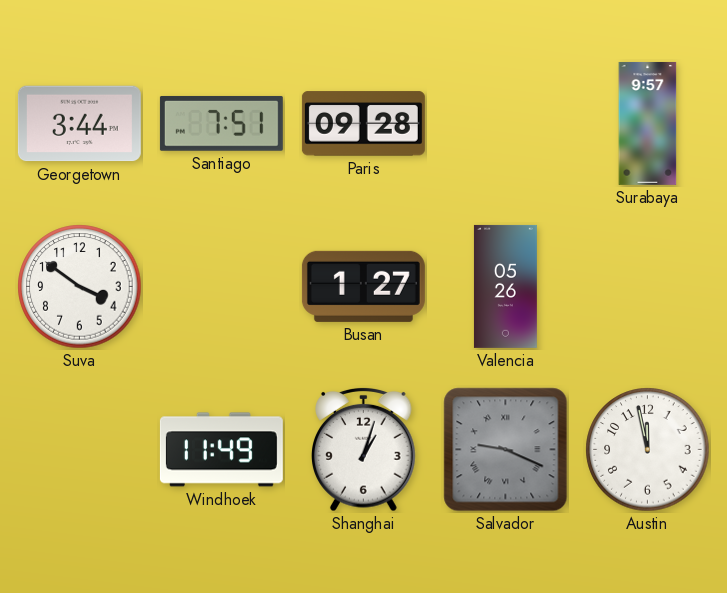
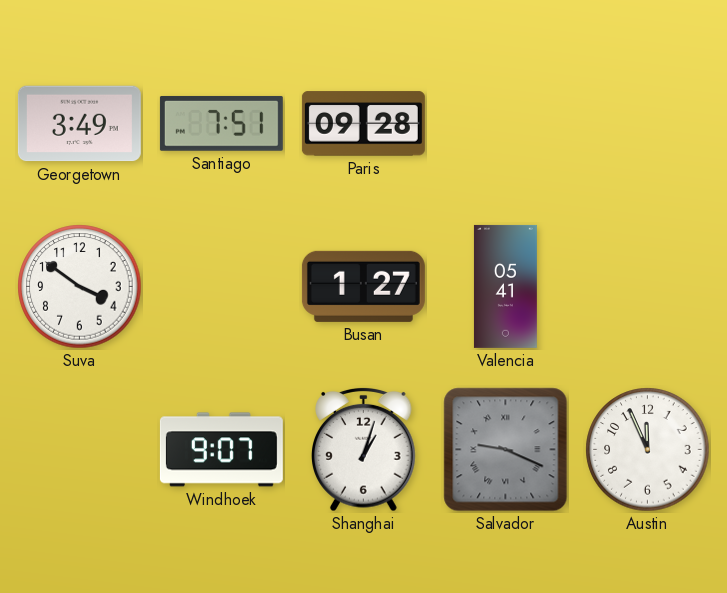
Georgetown: 3:44 -> 3:49
Surabaya: 9:57 -> none
Valencia: 05:26 -> 05:41
Windhoek: 11:49 -> 9:07
Austin: 11:58 -> 11:56
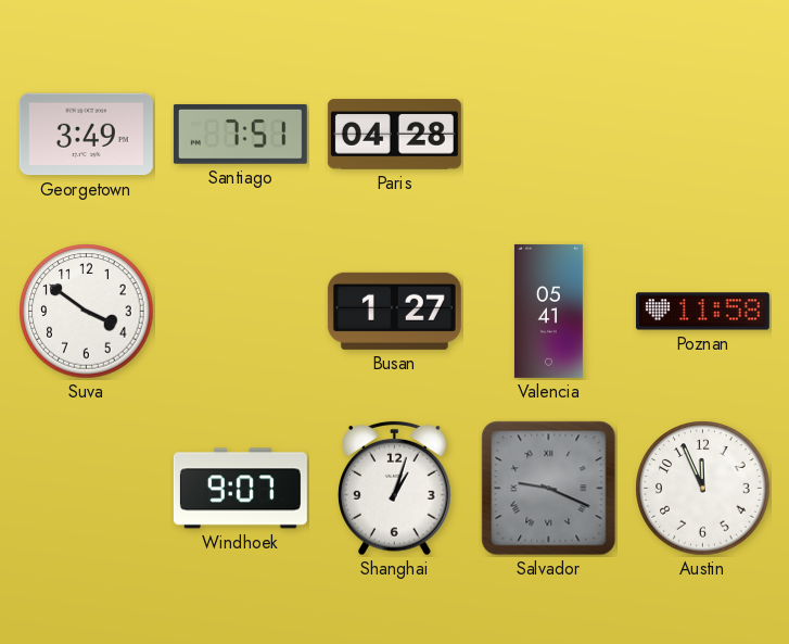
Paris: 09:28 -> 04:28
Poznan: none -> 11:58
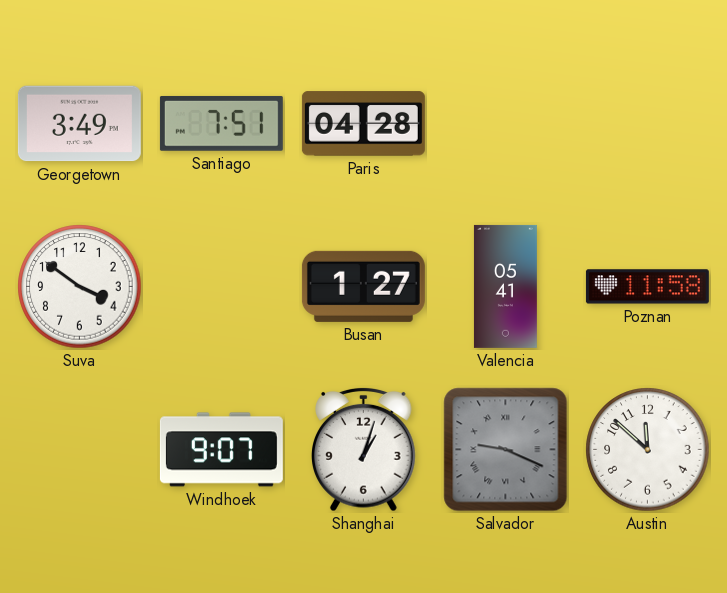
Austin: 11:56 -> 11:52
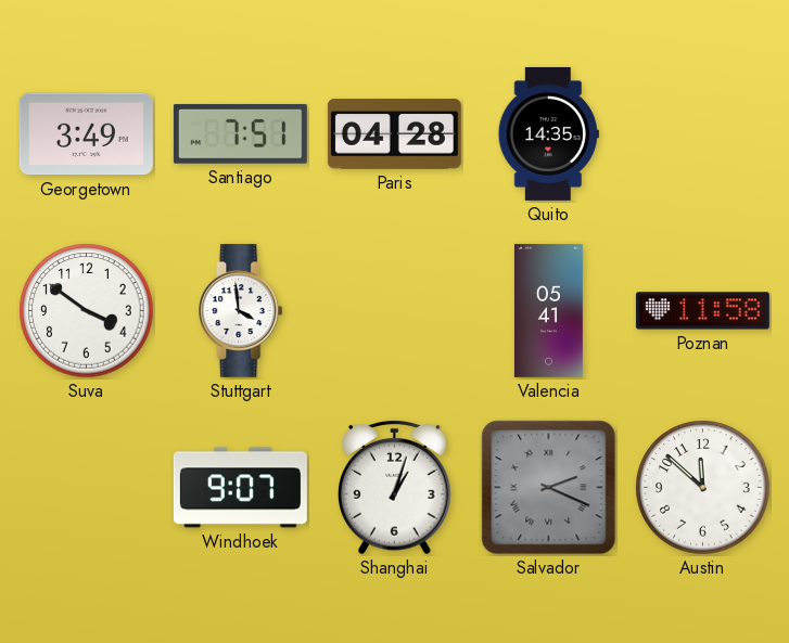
Quito: none -> 14:35
Stuttgart: none -> 3:59
Busan: 1:27 -> none
Salvador: 9:19 -> 2:19
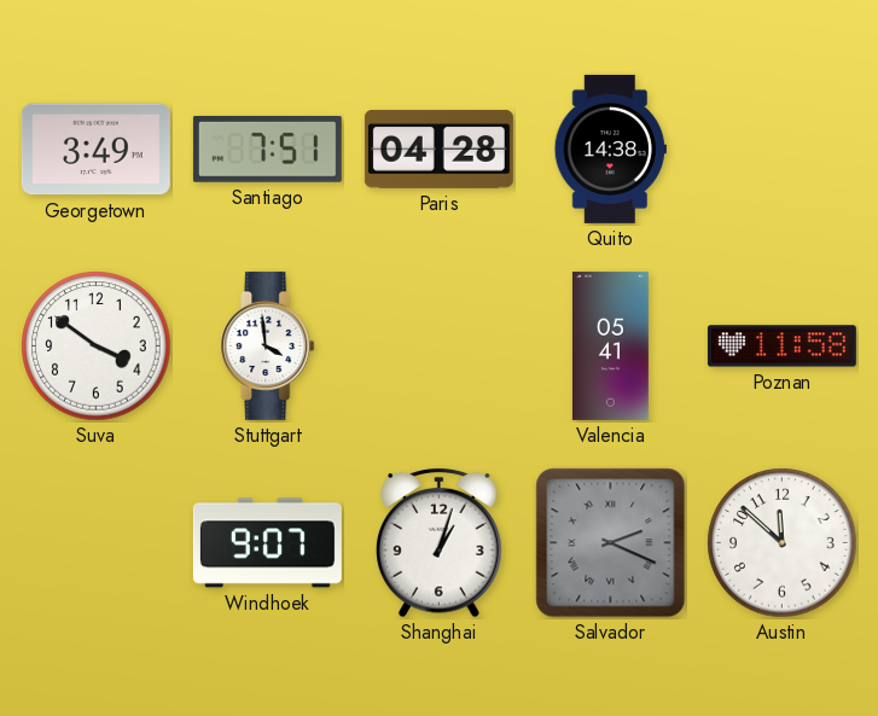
Quito: 14:35 -> 14:38
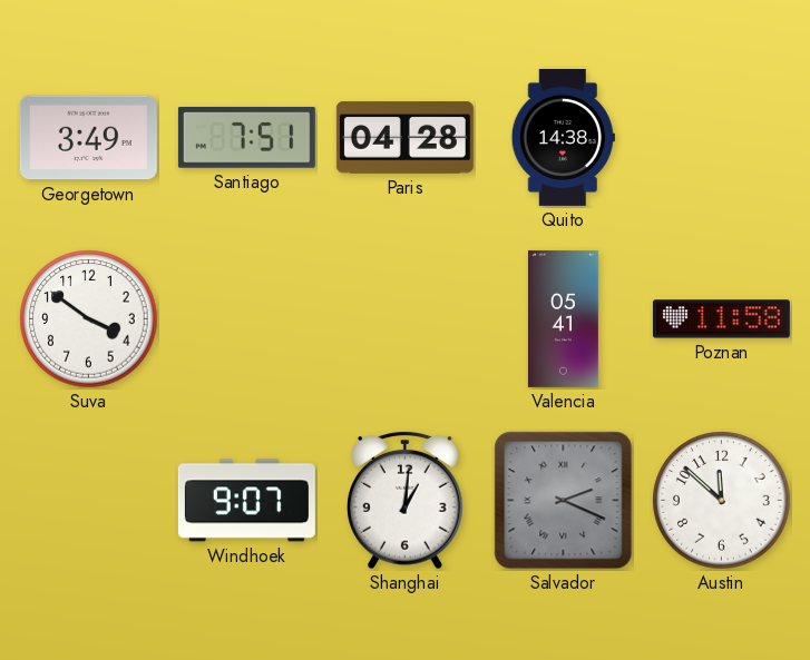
Stuttgart: 3:59 -> none
Shanghai: 1:03 -> 1:01
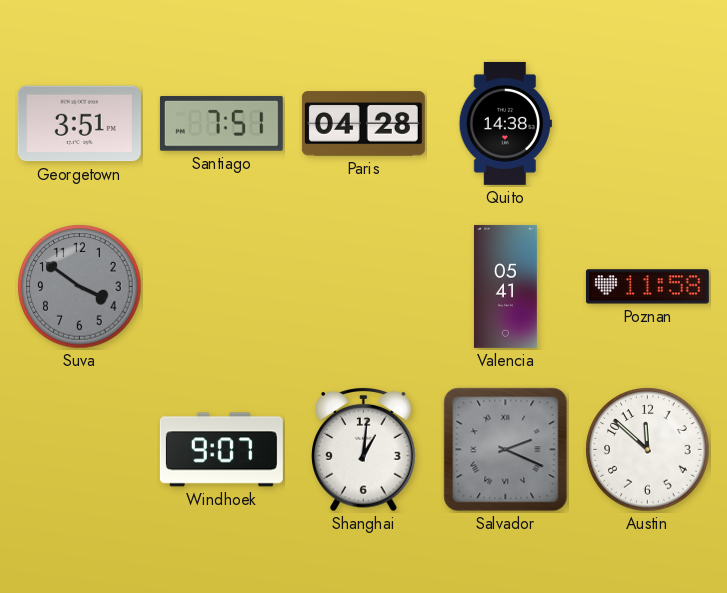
Georgetown: 3:49 -> 3:51
Suva dial: white -> grey
